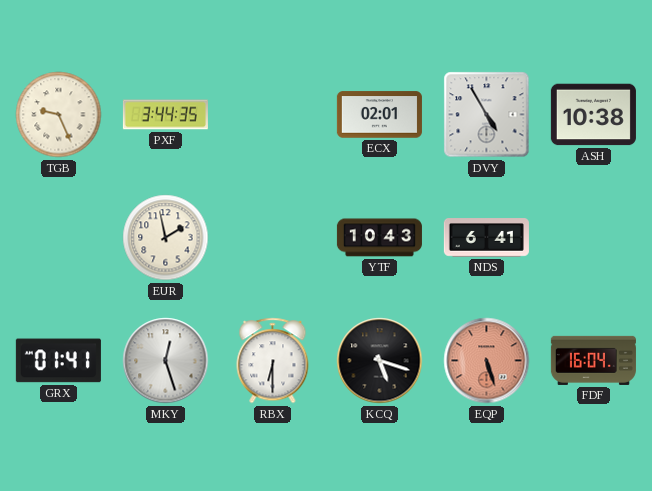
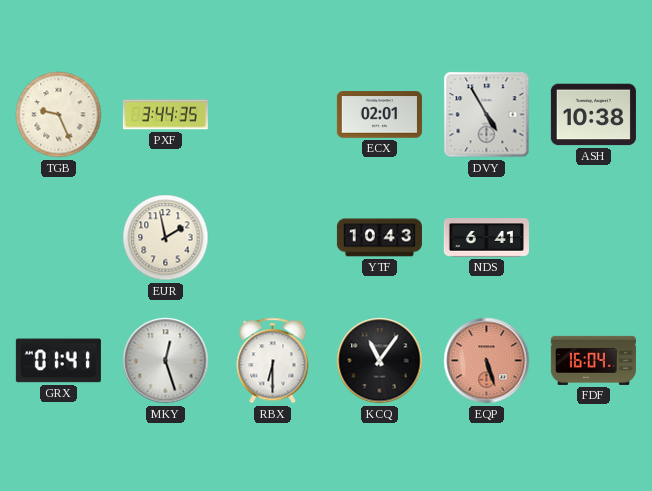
KCQ: 5:18 -> 11:06
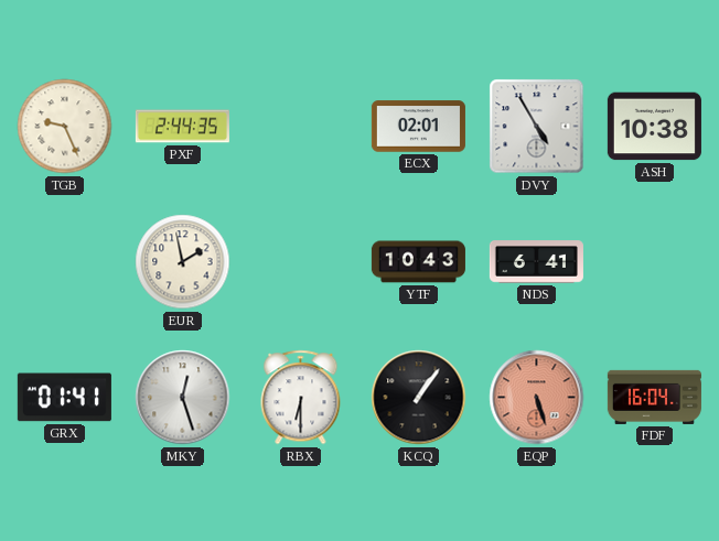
PXF: 3:44 -> 2:44
KCQ: 11:06 -> 1:06
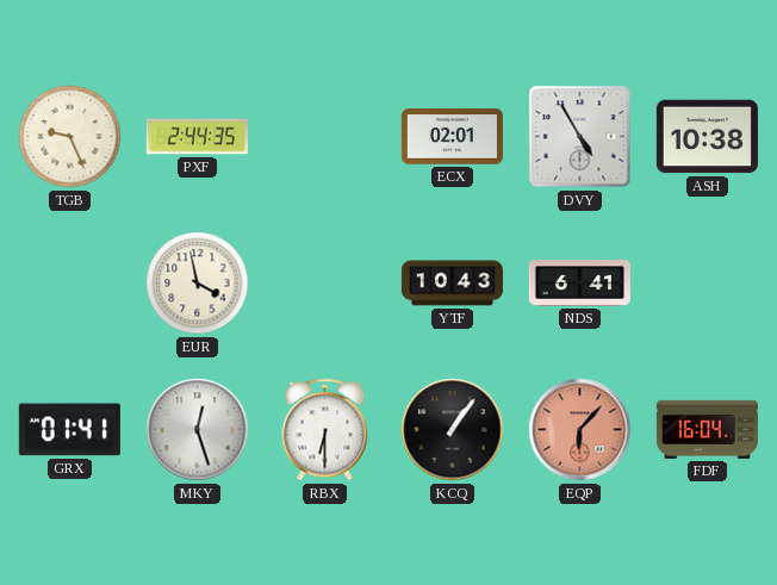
EUR: 1:58 -> 3:58
EQP: 5:27 -> 6:07
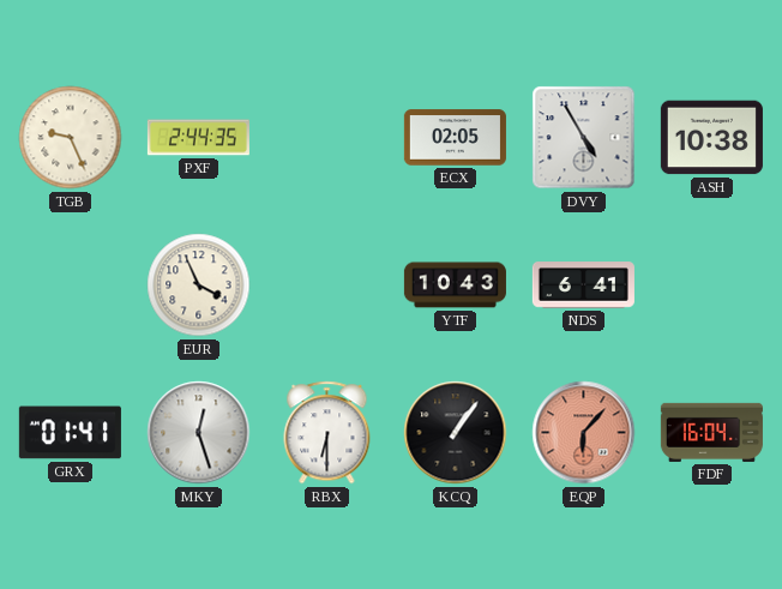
ECX: 02:01 -> 02:05
EUR: 3:58 -> 3:56
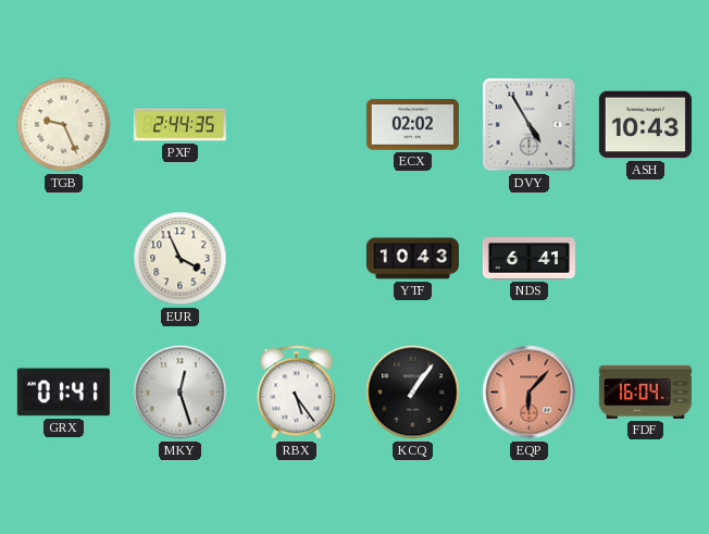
ECX: 02:05 -> 02:02
ASH: 10:38 -> 10:43
RBX: 6:30 -> 5:24
